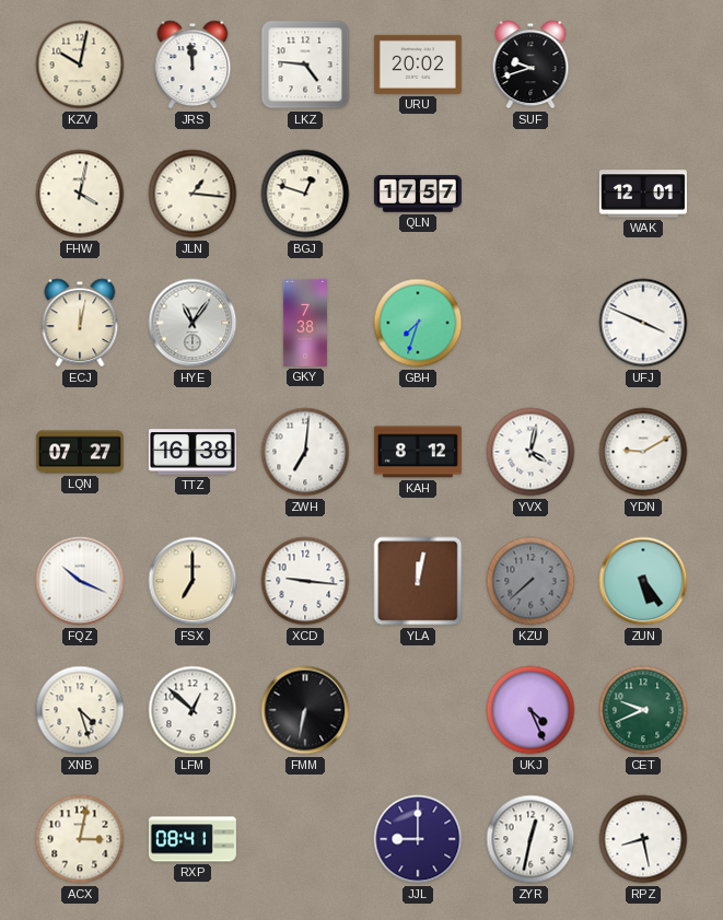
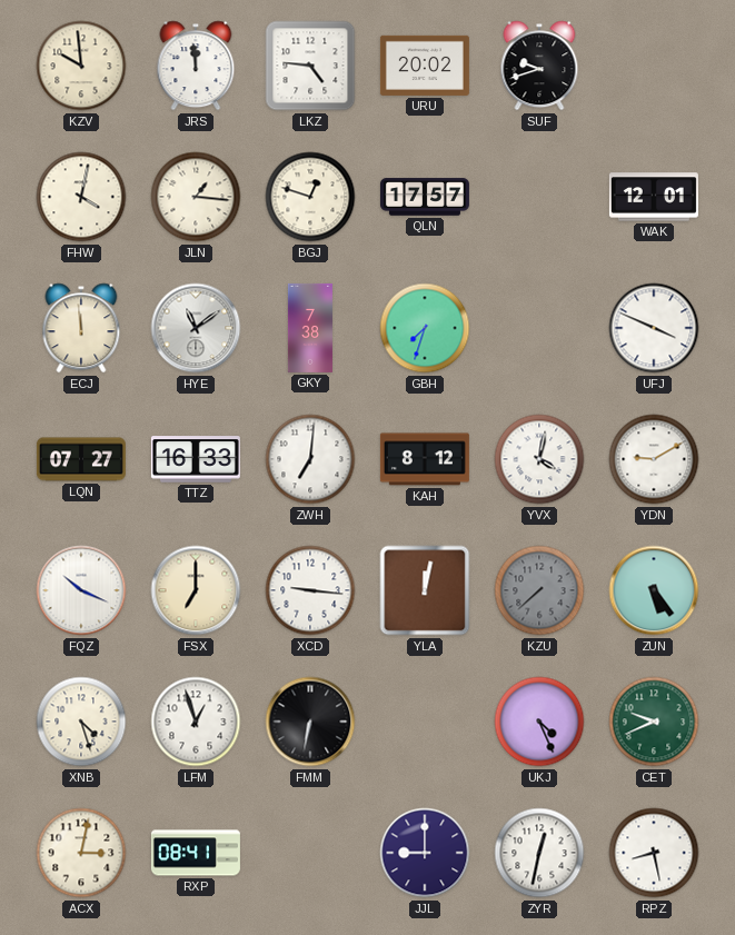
KZV: 10:02 -> 9:59
ECJ: 12:02 -> 11:59
HYE: 11:06 -> 11:09
TTZ: 16:38 -> 16:33
LFM: 12:52 -> 12:57
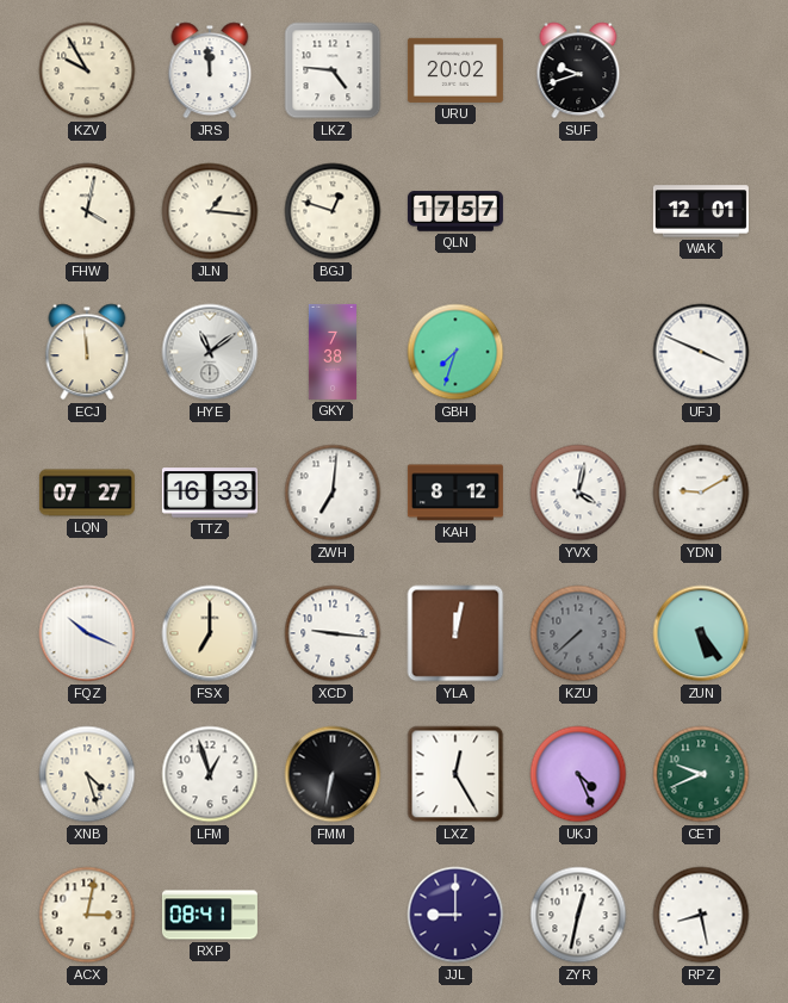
KZV: 9:59 -> 9:55
LXZ: none -> 12:25
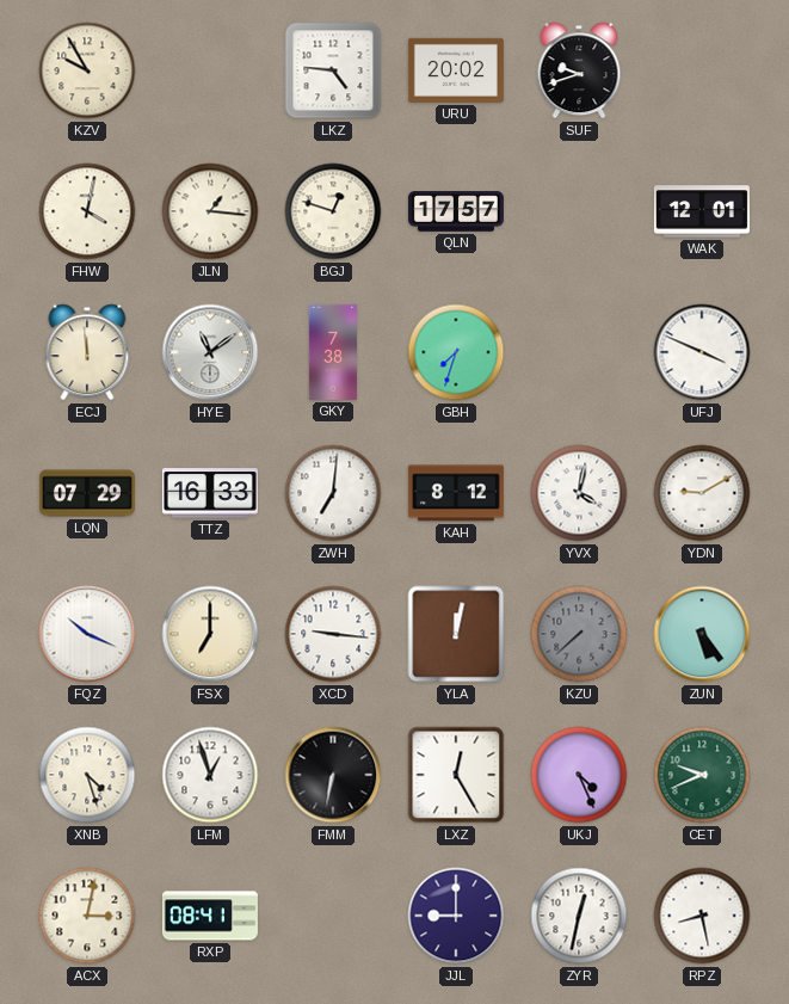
JRS: 11:59 -> none
LQN: 07:27 -> 07:29
